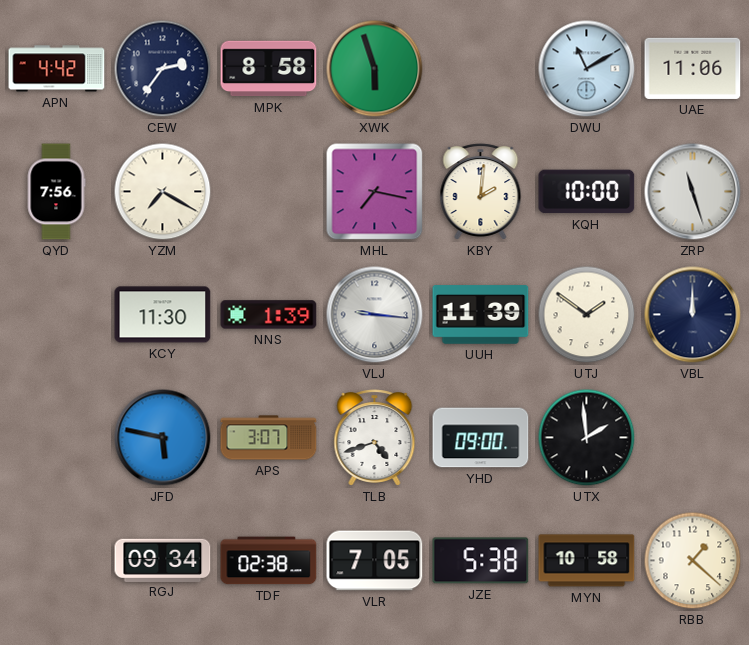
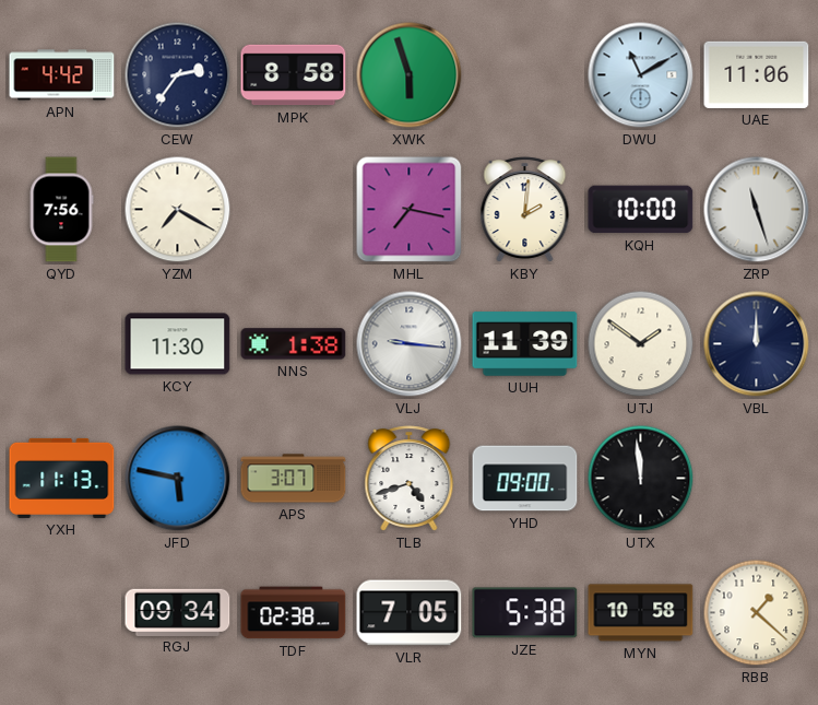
NNS: 1:39 -> 1:38
YXH: none -> 11:13
UTX: 1:59 -> 11:59
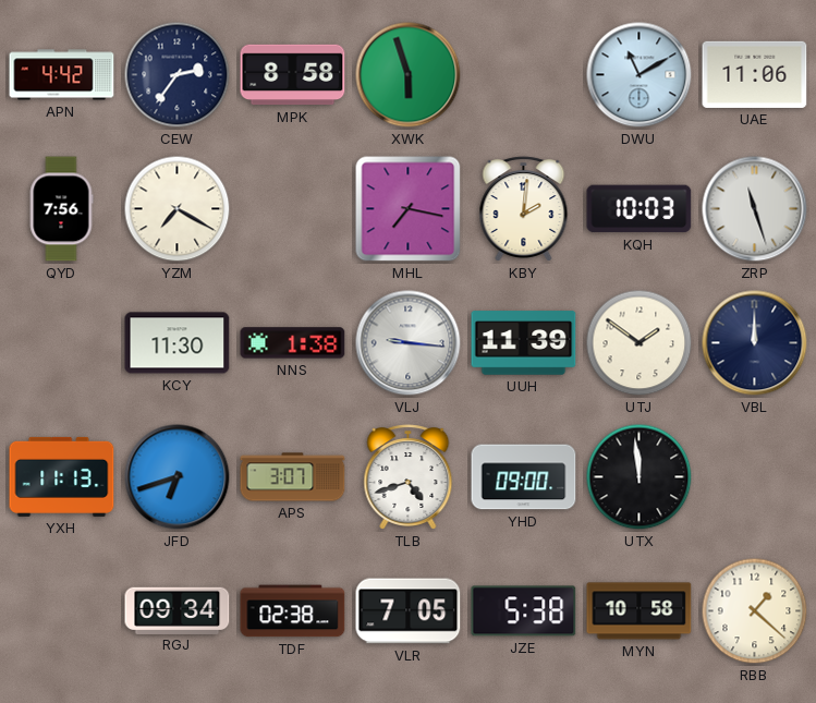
KQH: 10:00 -> 10:03
JFD: 5:47 -> 6:42
